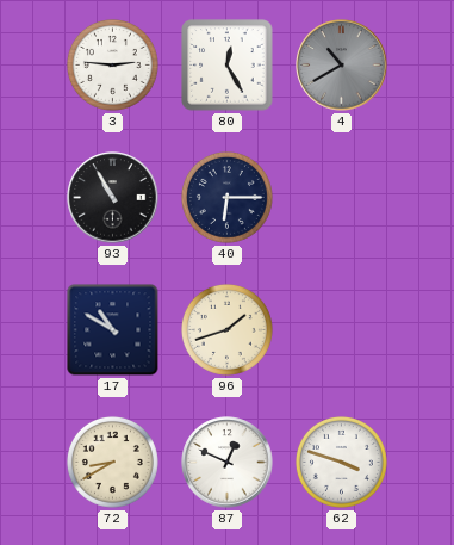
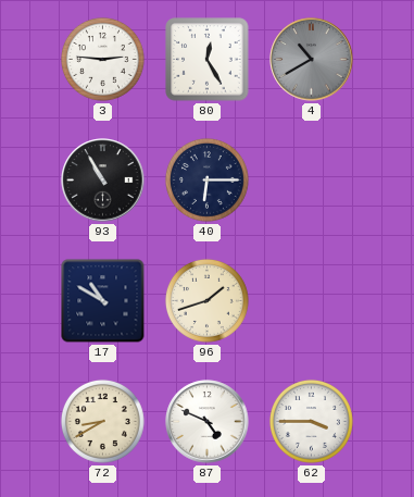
87: 12:49 -> 4:49
62: 3:48 -> 3:45
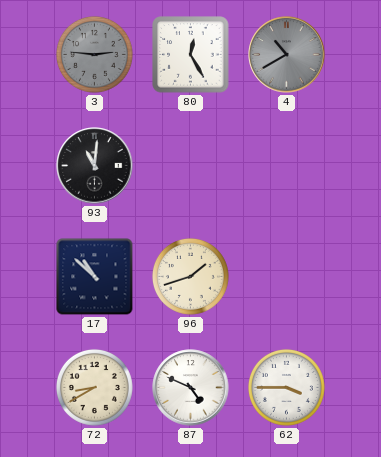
3 dial: white -> grey
93: 10:55 -> 11:01
40: 6:15 -> none
17: 10:50 -> 10:52
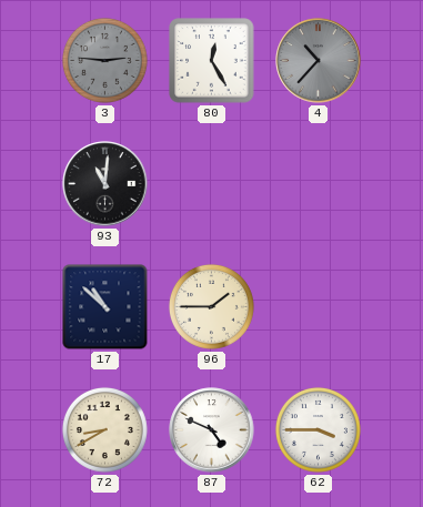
4: 10:40 -> 10:37
96: 1:42 -> 1:45
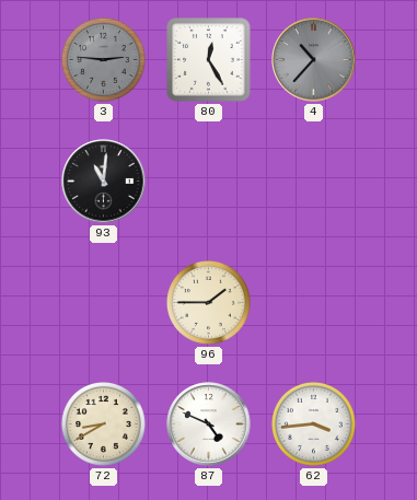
17: 10:52 -> none
62: 3:45 -> 3:44
